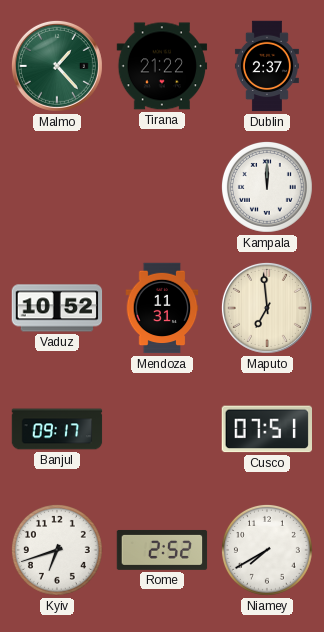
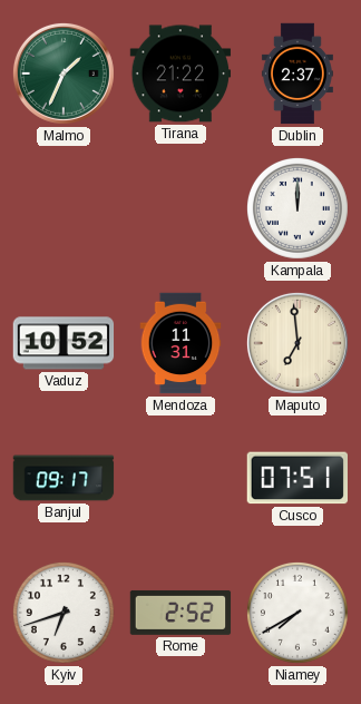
Malmo: 1:23 -> 1:34
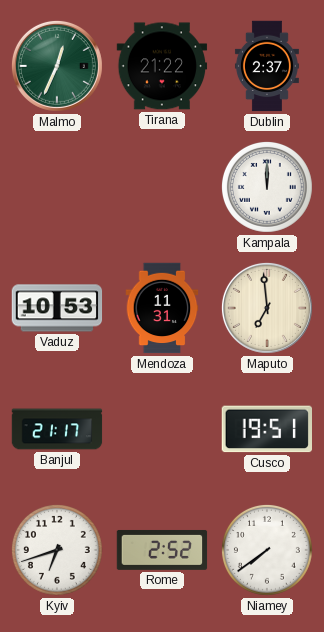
Malmo: 1:34 -> 12:34
Vaduz: 10:52 -> 10:53
Banjul: 09:17 -> 21:17
Cusco: 07:51 -> 19:51
Niamey: 7:40 -> 7:39
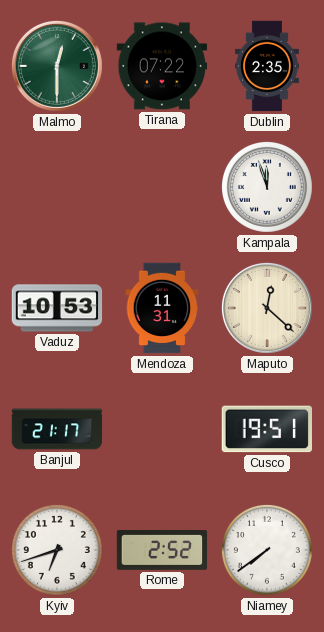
Malmo: 12:34 -> 12:30
Tirana: 21:22 -> 07:22
Dublin: 2:37 -> 2:35
Kampala: 12:00 -> 11:57
Maputo: 6:59 -> 12:22
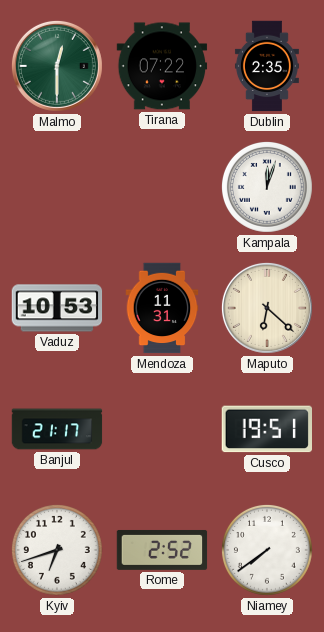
Kampala: 11:57 -> 12:03
Maputo: 12:22 -> 6:22
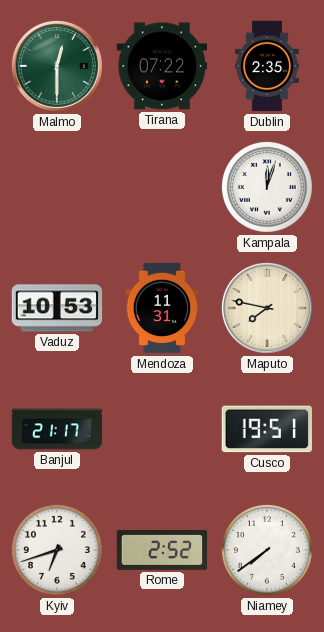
Maputo: 6:22 -> 7:47
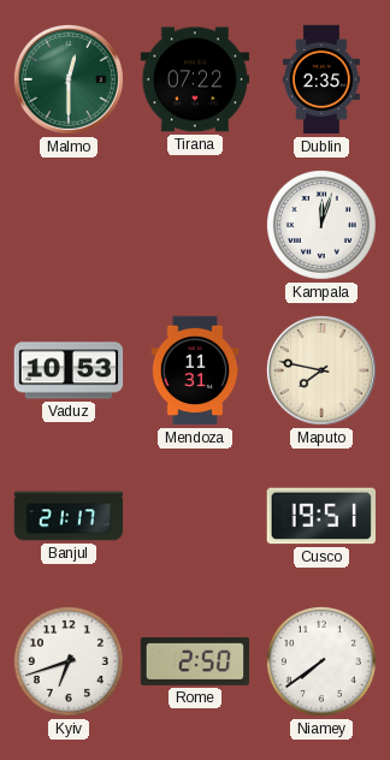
Rome: 2:52 -> 2:50
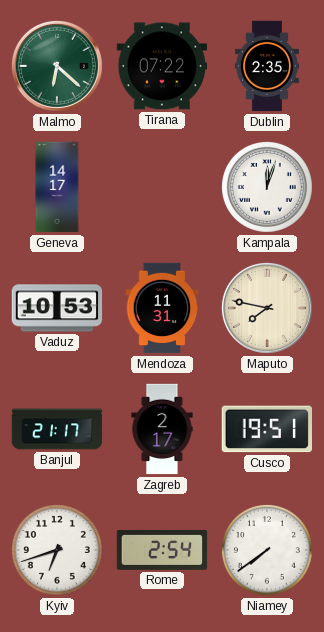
Malmo: 12:30 -> 6:22
Geneva: none -> 14:17
Zagreb: none -> 2:17
Rome: 2:50 -> 2:54
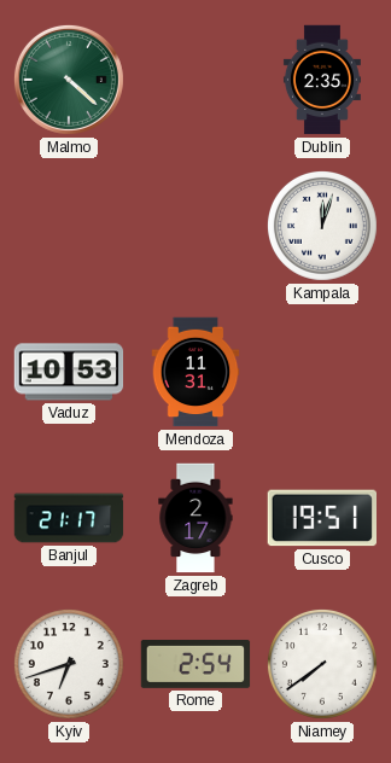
Malmo: 6:22 -> 4:22
Tirana: 07:22 -> none
Geneva: 14:17 -> none
Maputo: 7:47 -> none
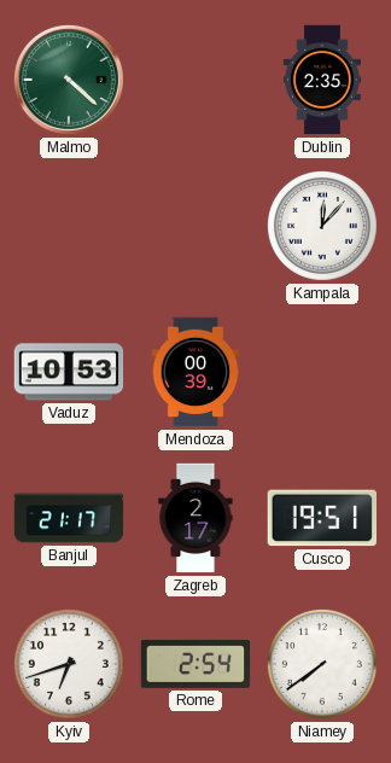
Kampala: 12:03 -> 12:07
Mendoza: 11:31 -> 00:39
